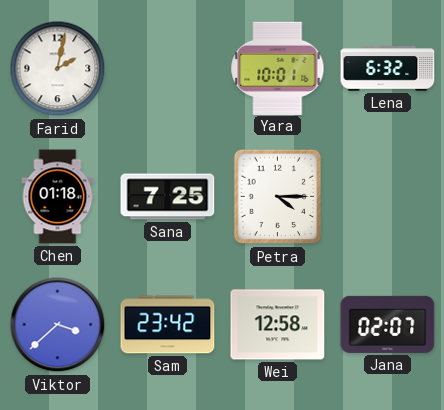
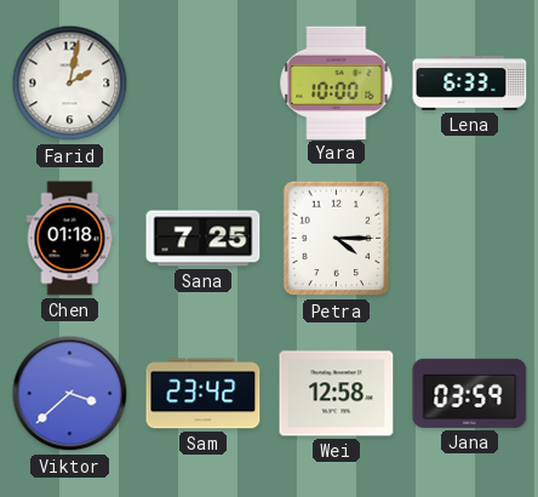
Yara: 10:01 -> 10:00
Lena: 6:32 -> 6:33
Jana: 02:07 -> 03:59
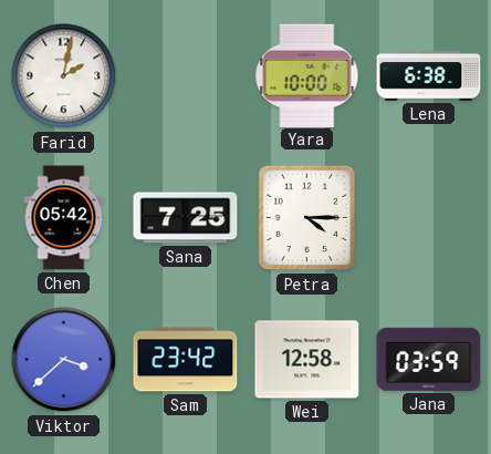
Lena: 6:33 -> 6:38
Chen: 01:18 -> 05:42
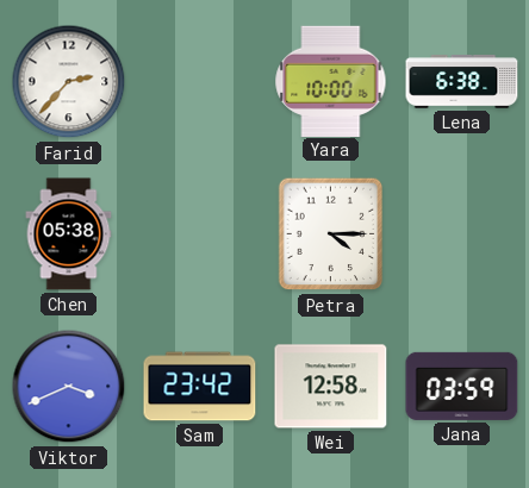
Farid: 2:02 -> 2:37
Chen: 05:42 -> 05:38
Sana: 7:25 -> none
Viktor: 3:38 -> 3:41
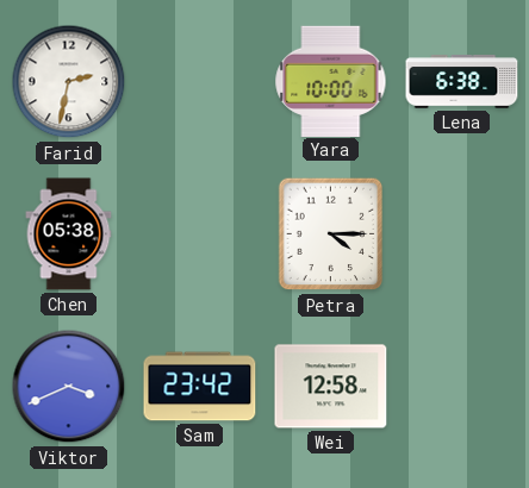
Farid: 2:37 -> 2:32
Jana: 03:59 -> none
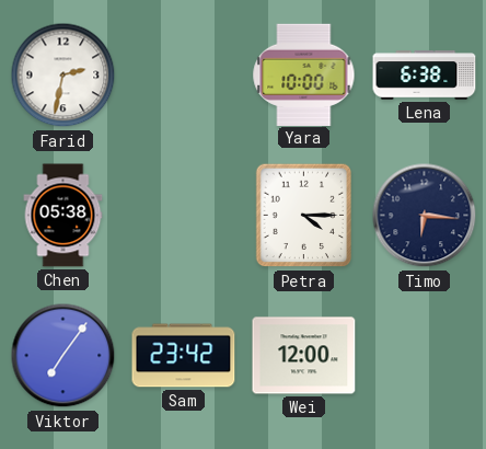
Timo: none -> 6:16
Viktor: 3:41 -> 7:06
Wei: 12:58 -> 12:00
